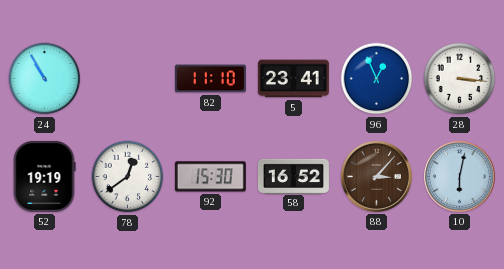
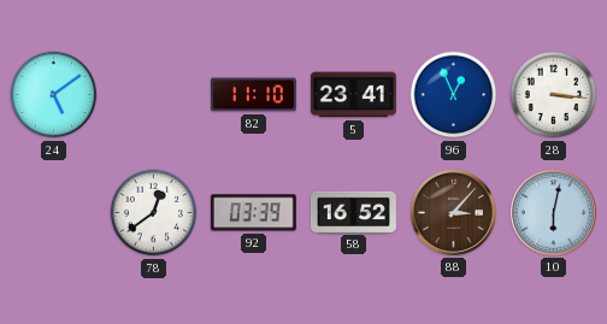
24: 10:55 -> 5:09
52: 19:19 -> none
92: 15:30 -> 03:39
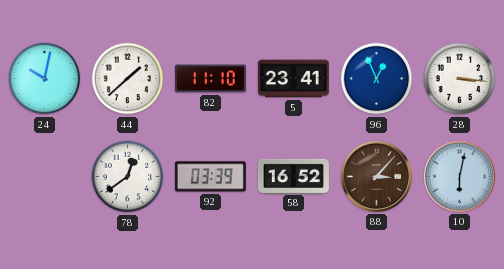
24: 5:09 -> 10:02
44: none -> 1:38
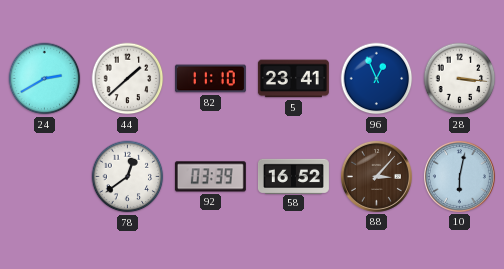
24: 10:02 -> 2:40
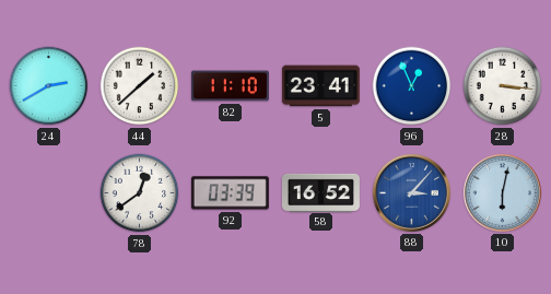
88 dial: brown -> blue
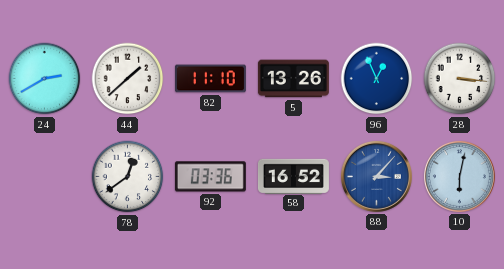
5: 23:41 -> 13:26
92: 03:39 -> 03:36
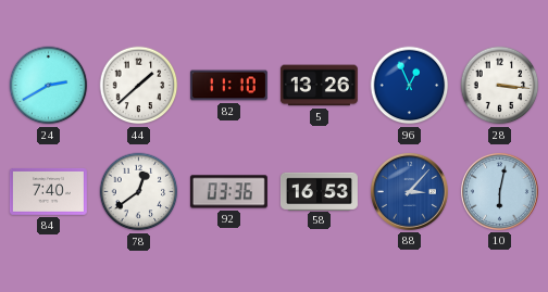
84: none -> 7:40
58: 16:52 -> 16:53
